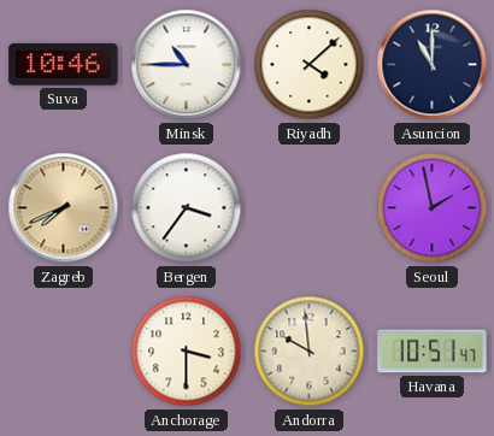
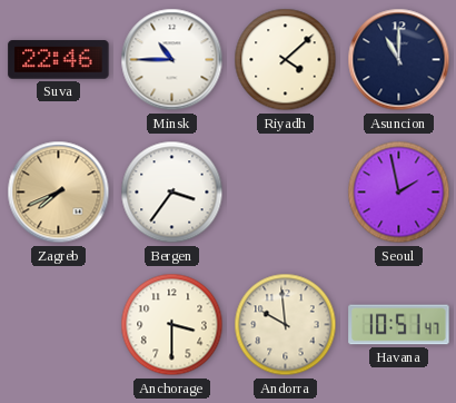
Suva: 10:46 -> 22:46
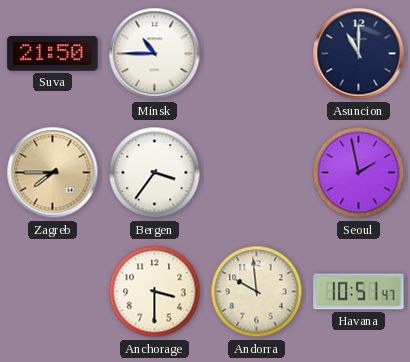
Suva: 22:46 -> 21:50
Riyadh: 4:08 -> none
Zagreb: 7:41 -> 7:45
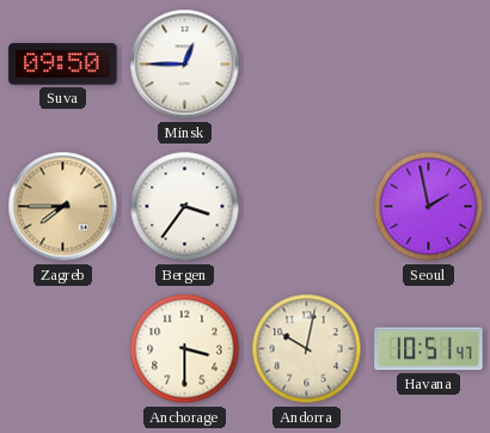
Suva: 21:50 -> 09:50
Minsk: 10:45 -> 12:45
Asuncion: 11:00 -> none
Andorra: 9:59 -> 10:02
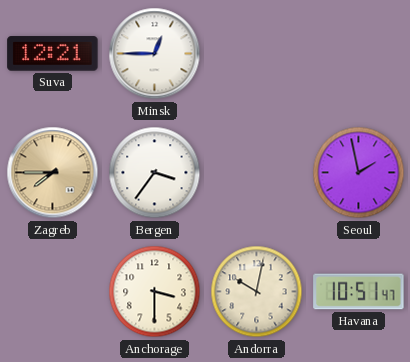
Suva: 09:50 -> 12:21
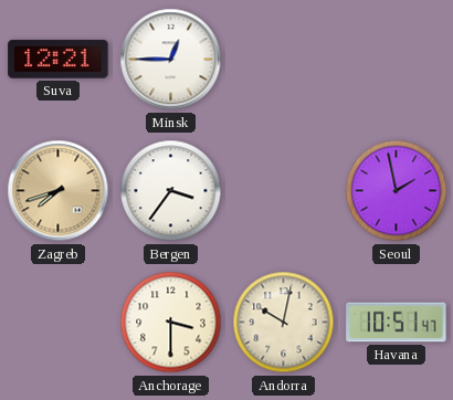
Zagreb: 7:45 -> 7:42
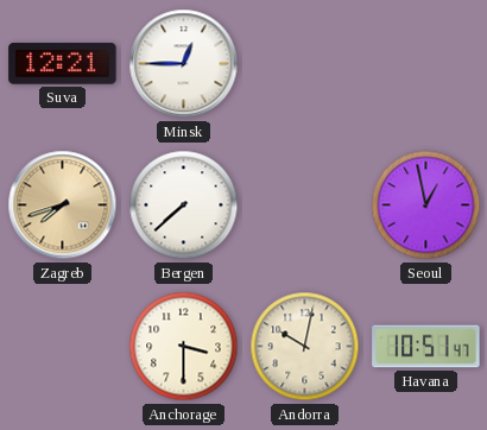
Bergen: 3:36 -> 7:38
Seoul: 1:58 -> 12:58
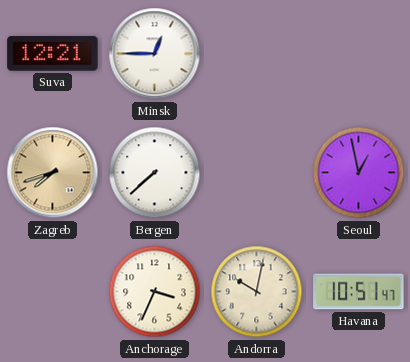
Anchorage: 3:30 -> 3:34
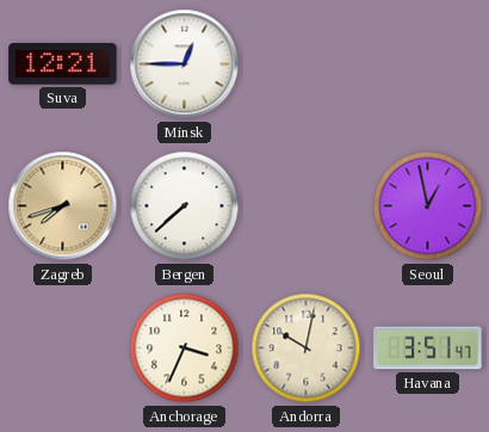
Havana: 10:51 -> 3:51
